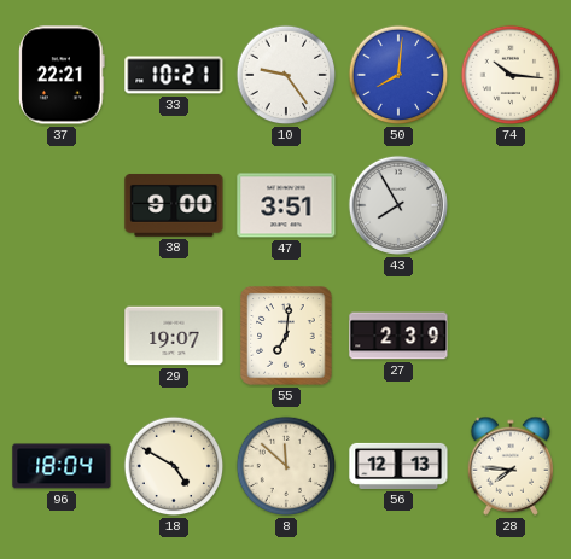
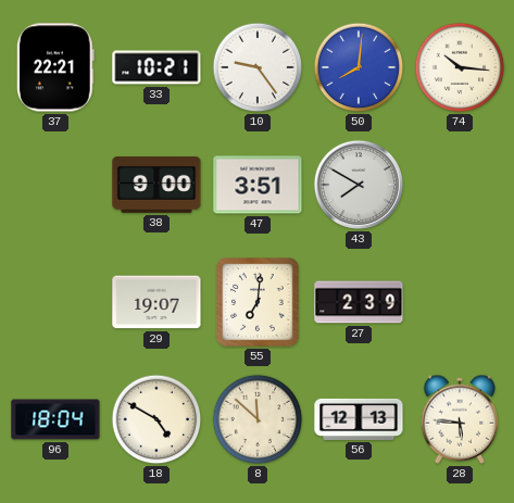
43: 7:55 -> 7:50
28: 7:46 -> 5:46
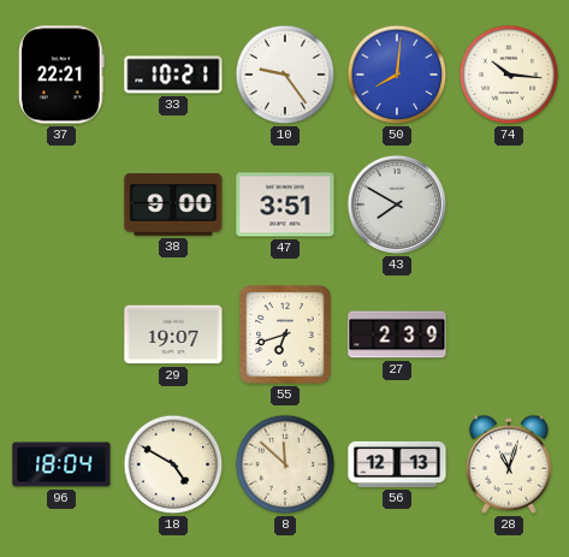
55: 7:01 -> 6:42
28: 5:46 -> 11:03
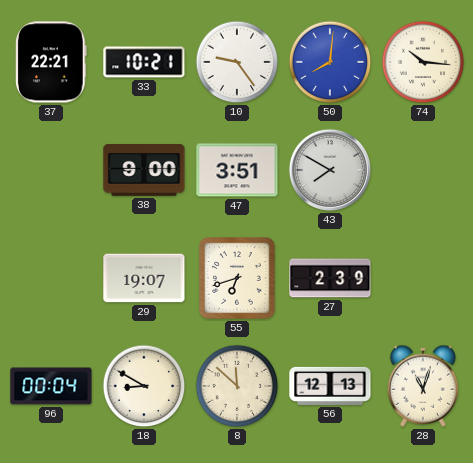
96: 18:04 -> 00:04
18: 4:50 -> 8:50
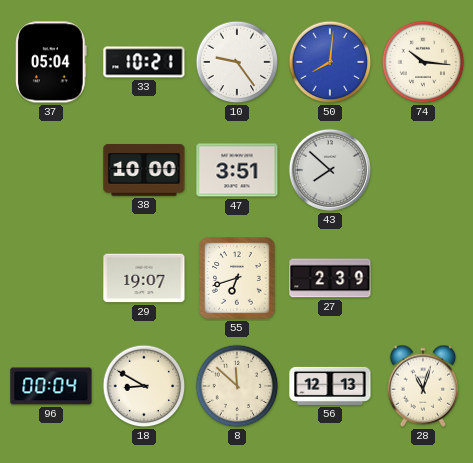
37: 22:21 -> 05:04
38: 9:00 -> 10:00
43: 7:50 -> 7:52
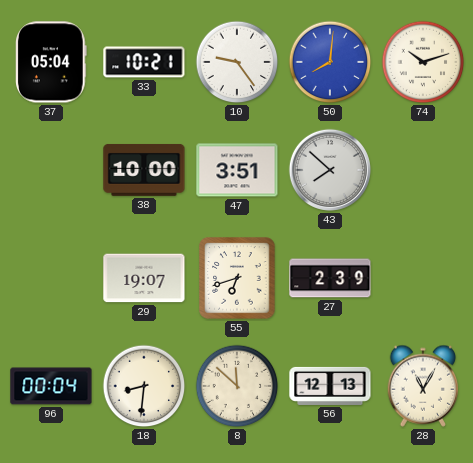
74: 10:16 -> 10:12
18: 8:50 -> 8:31
28: 11:03 -> 11:05
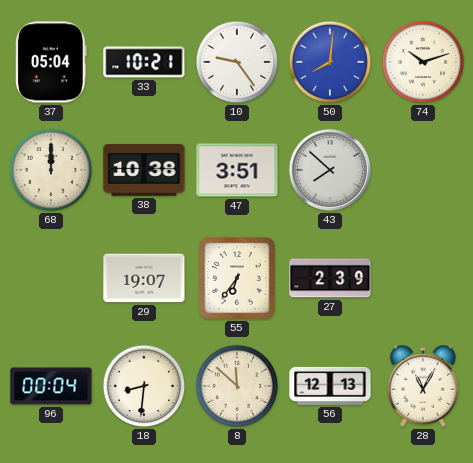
68: none -> 12:00
38: 10:00 -> 10:38
55: 6:42 -> 6:36
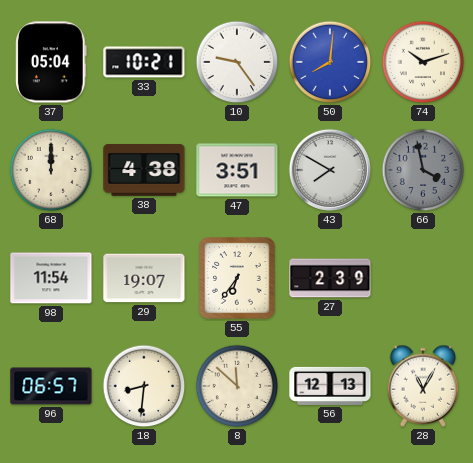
38: 10:38 -> 4:38
43: 7:52 -> 7:50
66: none -> 3:58
98: none -> 11:54
96: 00:04 -> 06:57
